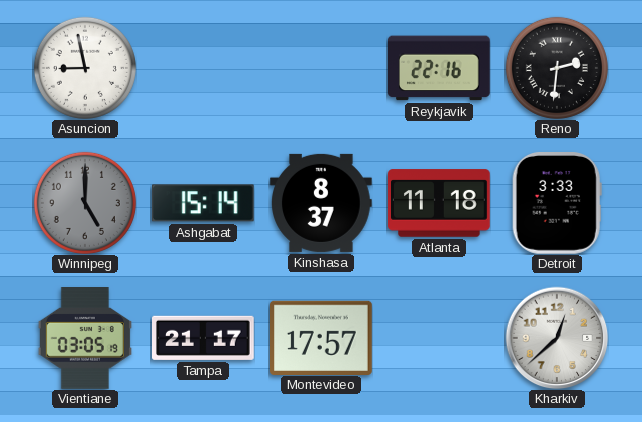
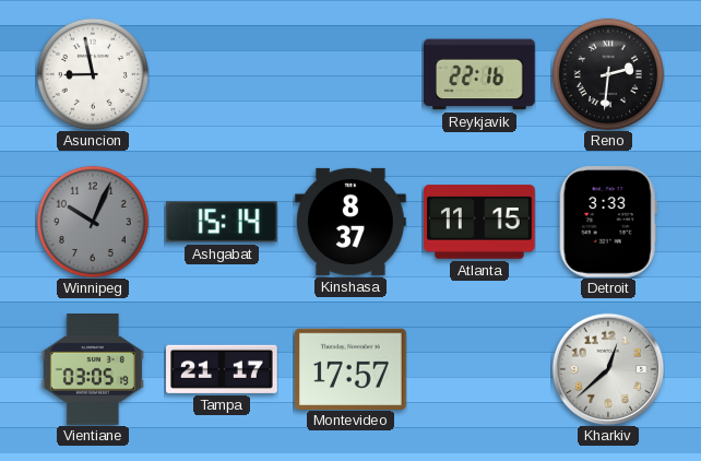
Winnipeg: 5:00 -> 10:04
Atlanta: 11:18 -> 11:15
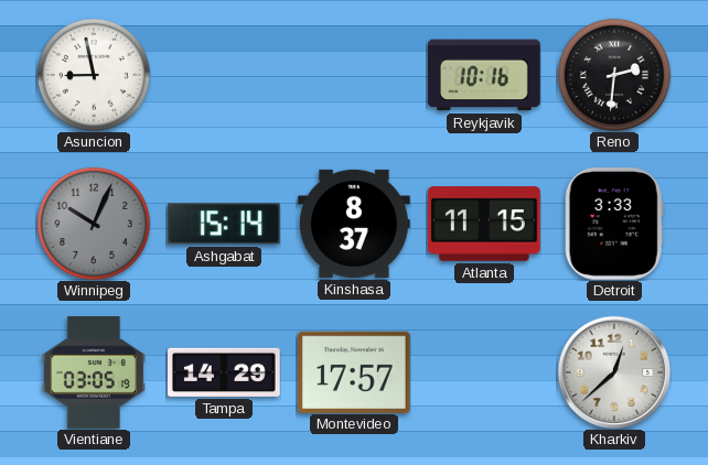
Reykjavik: 22:16 -> 10:16
Tampa: 21:17 -> 14:29
